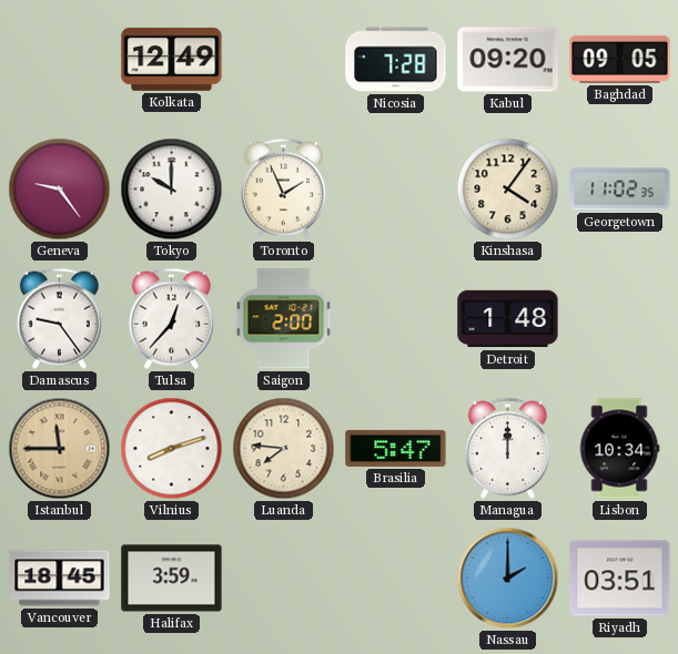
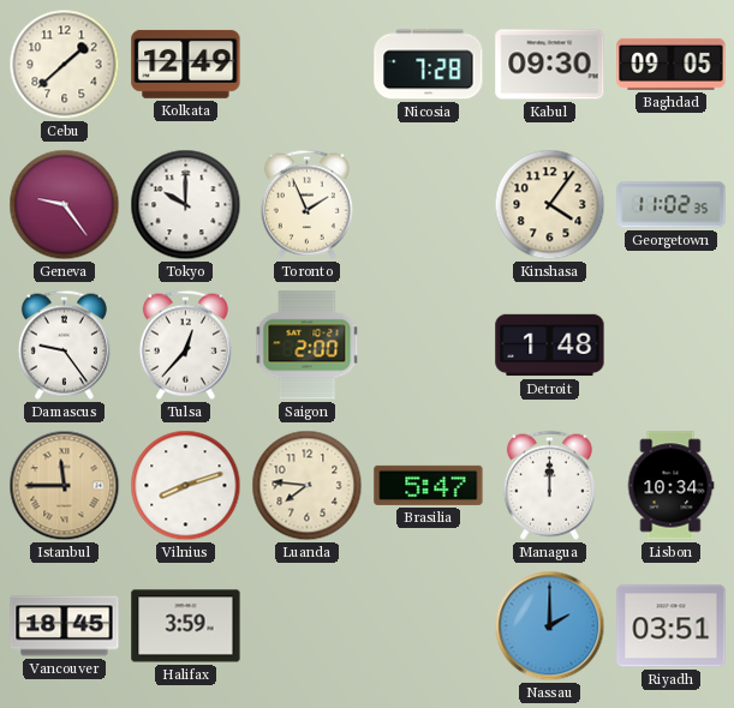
Cebu: none -> 1:38
Kabul: 09:20 -> 09:30
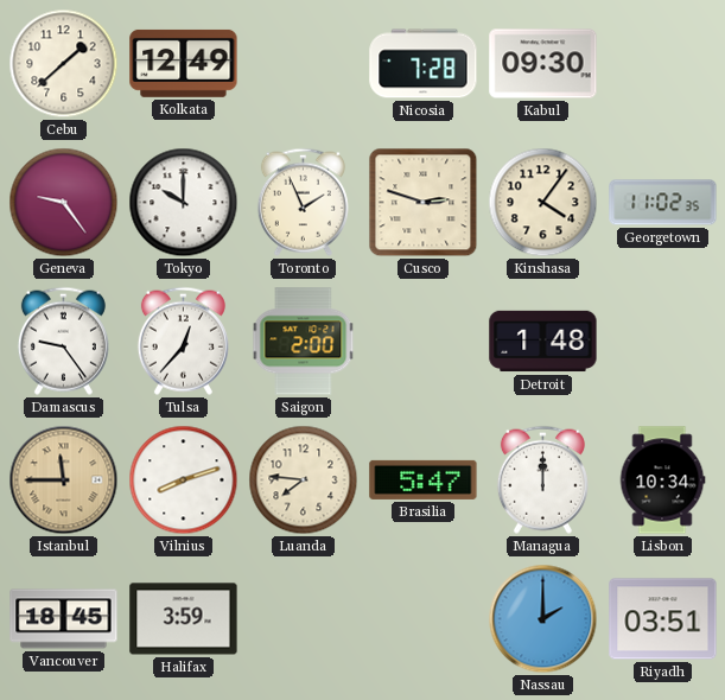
Baghdad: 09:05 -> none
Cusco: none -> 2:48
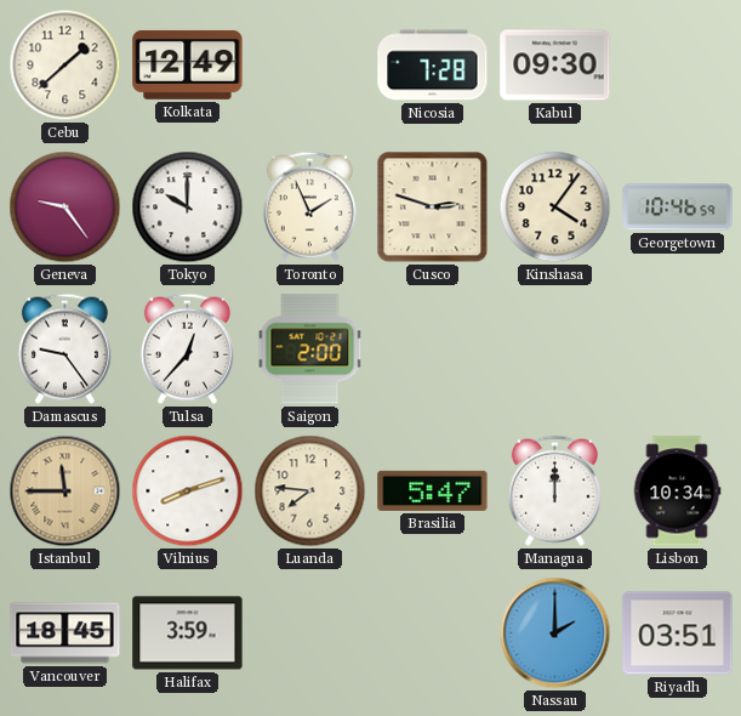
Georgetown: 11:02 -> 10:46
Detroit: 1:48 -> none
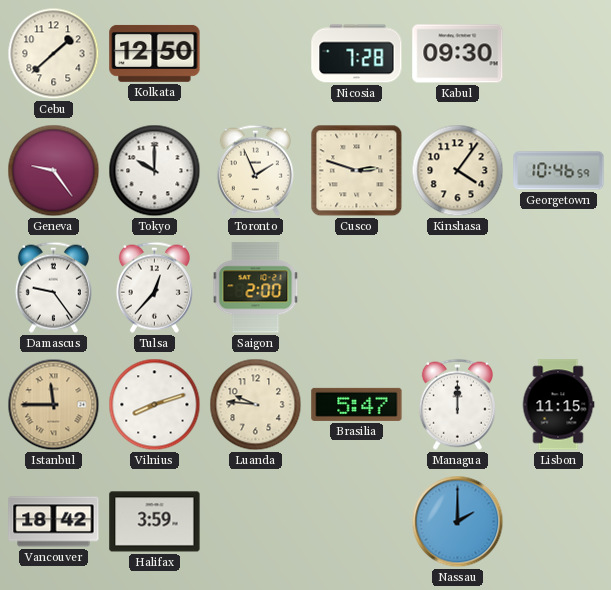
Kolkata: 12:49 -> 12:50
Luanda: 7:46 -> 9:46
Lisbon: 10:34 -> 11:15
Vancouver: 18:45 -> 18:42
Riyadh: 03:51 -> none
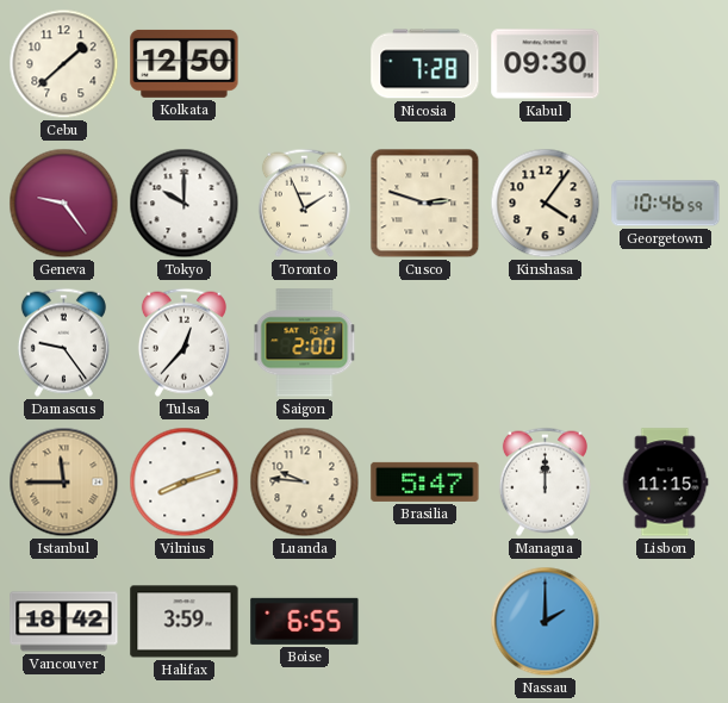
Boise: none -> 6:55
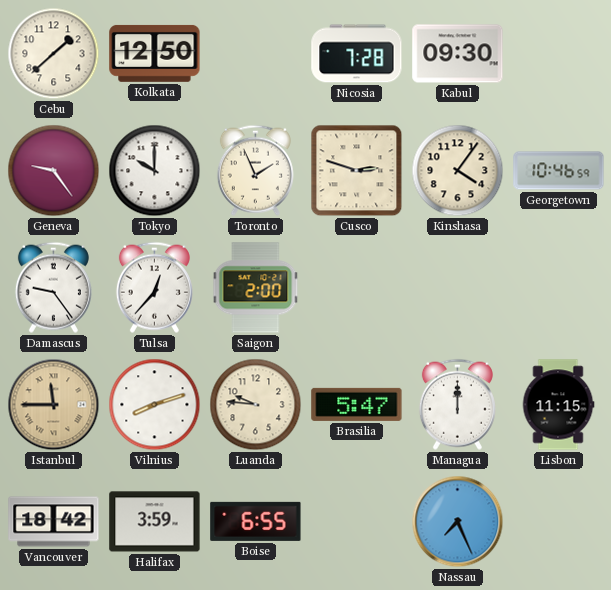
Nassau: 2:00 -> 7:26
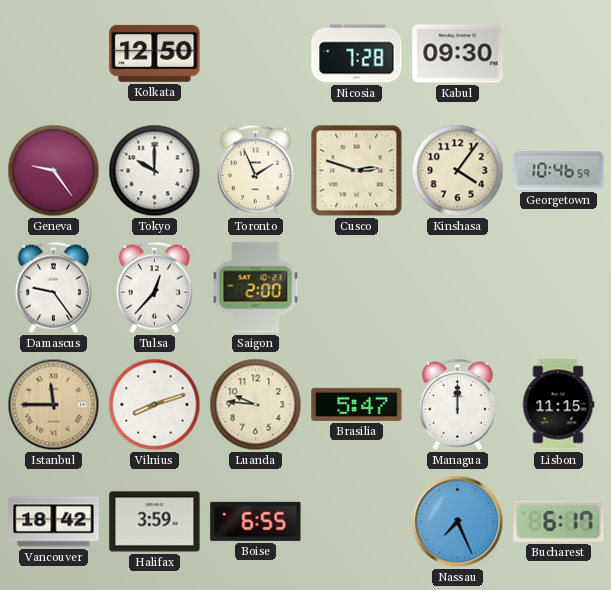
Cebu: 1:38 -> none
Bucharest: none -> 6:17
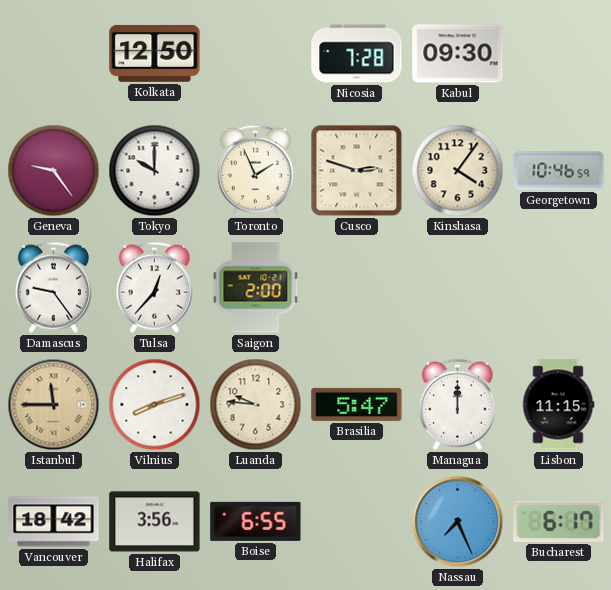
Halifax: 3:59 -> 3:56
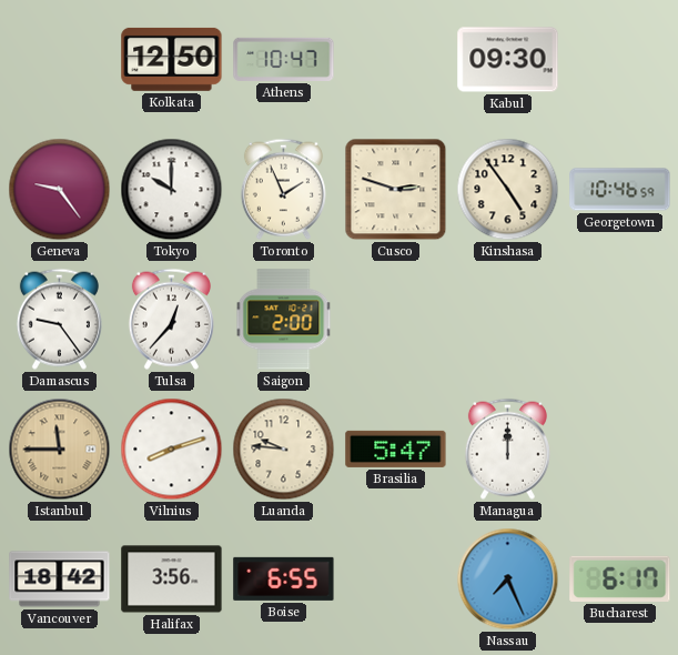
Athens: none -> 10:47
Nicosia: 7:28 -> none
Kinshasa: 4:06 -> 4:54
Lisbon: 11:15 -> none
